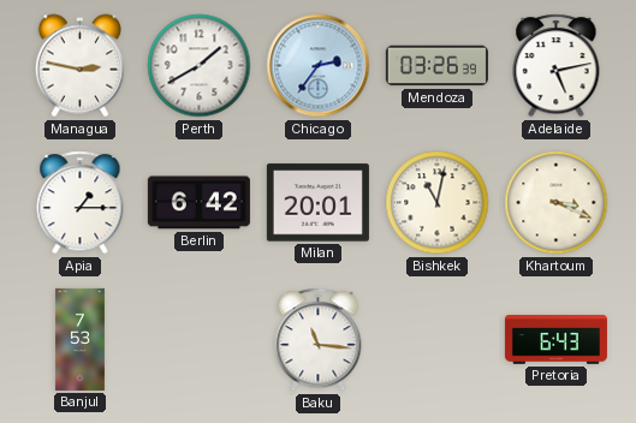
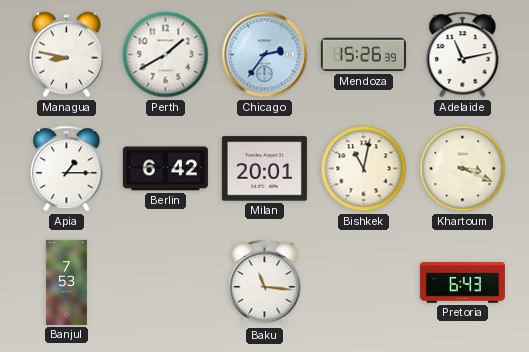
Managua: 2:47 -> 8:47
Mendoza: 03:26 -> 15:26
Adelaide: 5:13 -> 11:13
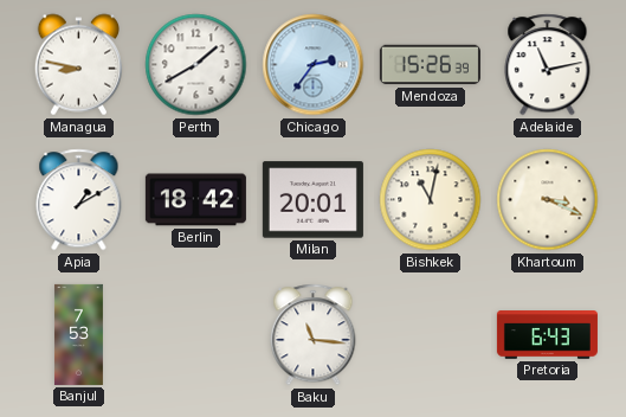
Apia: 1:15 -> 1:10
Berlin: 6:42 -> 18:42
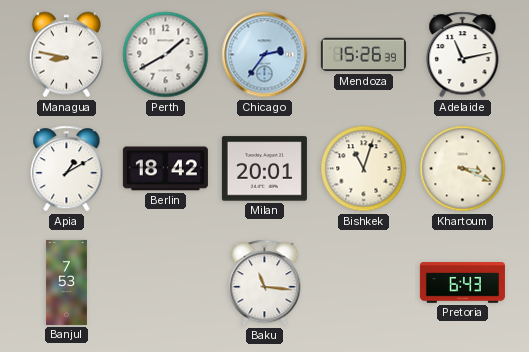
Bishkek: 11:02 -> 11:03
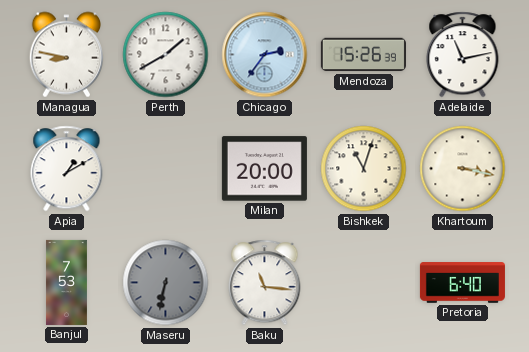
Berlin: 18:42 -> none
Milan: 20:01 -> 20:00
Khartoum: 3:19 -> 3:17
Maseru: none -> 6:32
Pretoria: 6:43 -> 6:40
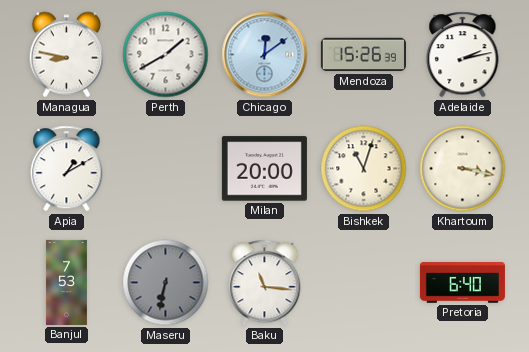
Chicago: 2:36 -> 12:09
Adelaide: 11:13 -> 2:13
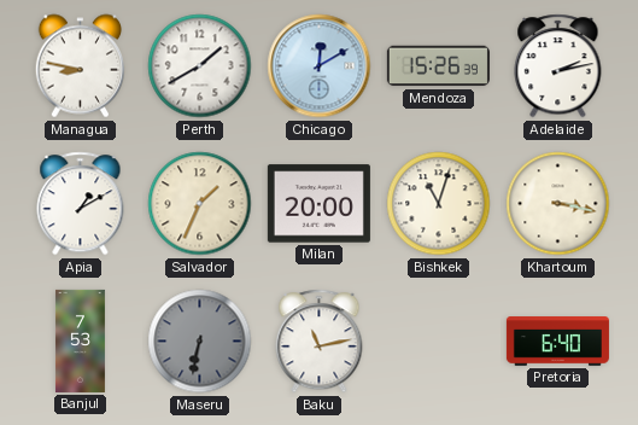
Chicago: 12:09 -> 12:10
Salvador: none -> 1:34
Baku: 11:16 -> 11:13
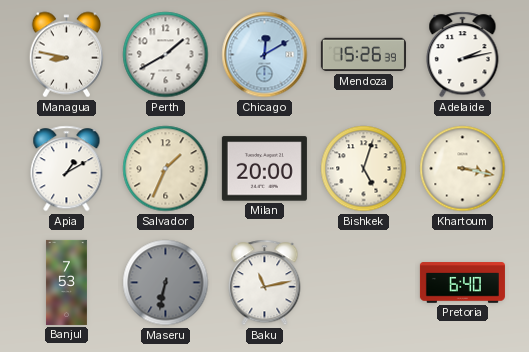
Bishkek: 11:03 -> 5:03
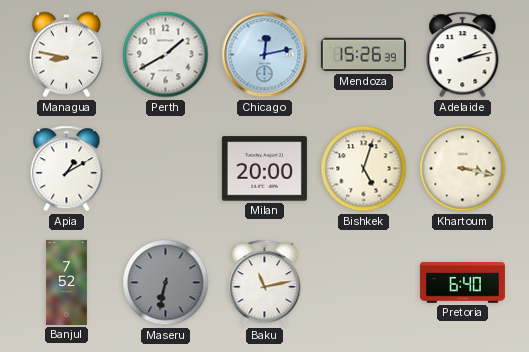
Chicago: 12:10 -> 12:13
Salvador: 1:34 -> none
Banjul: 7:53 -> 7:52
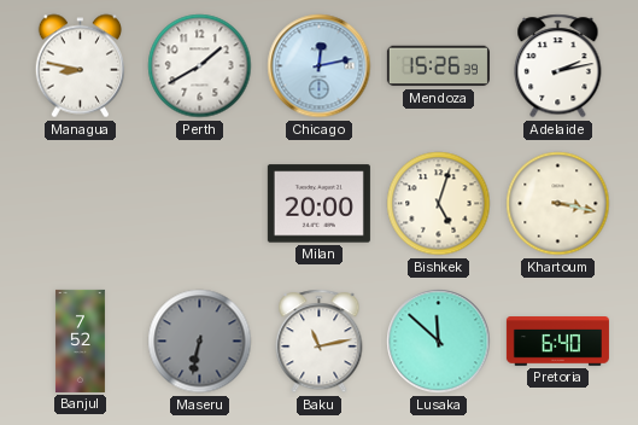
Apia: 1:10 -> none
Lusaka: none -> 11:52
